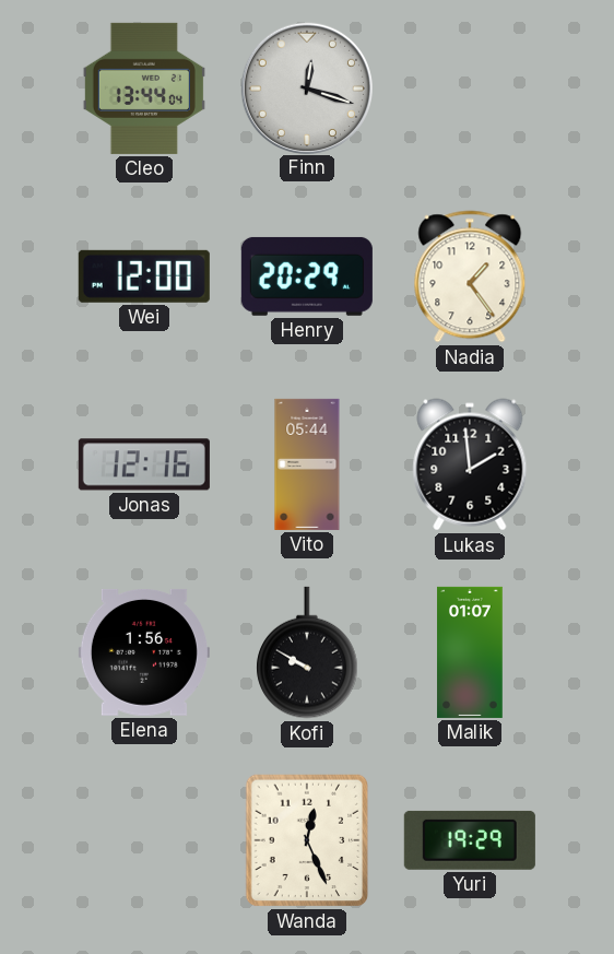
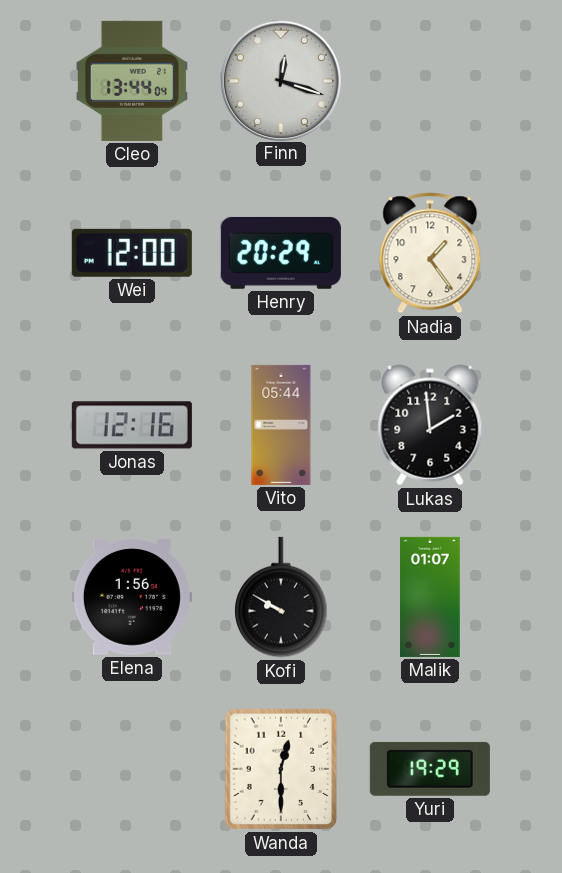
Wanda: 12:26 -> 12:30
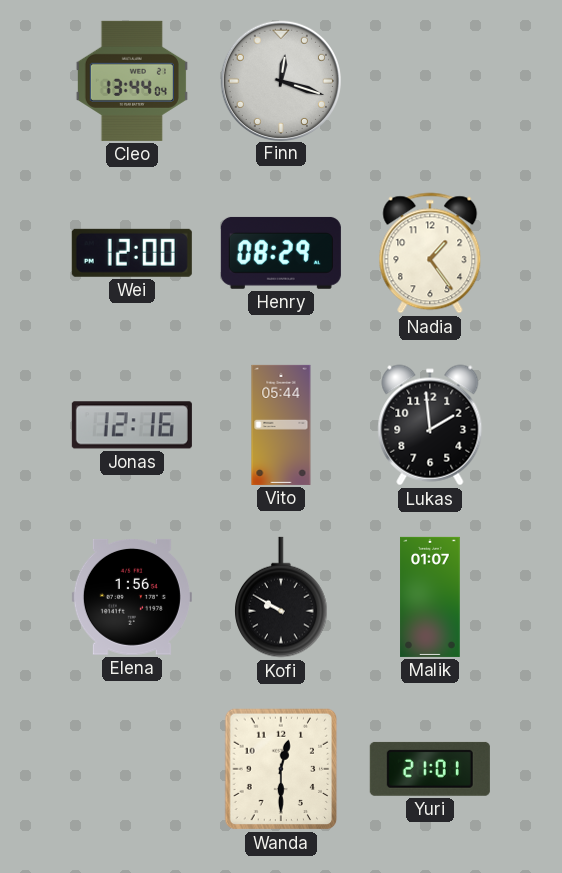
Henry: 20:29 -> 08:29
Yuri: 19:29 -> 21:01
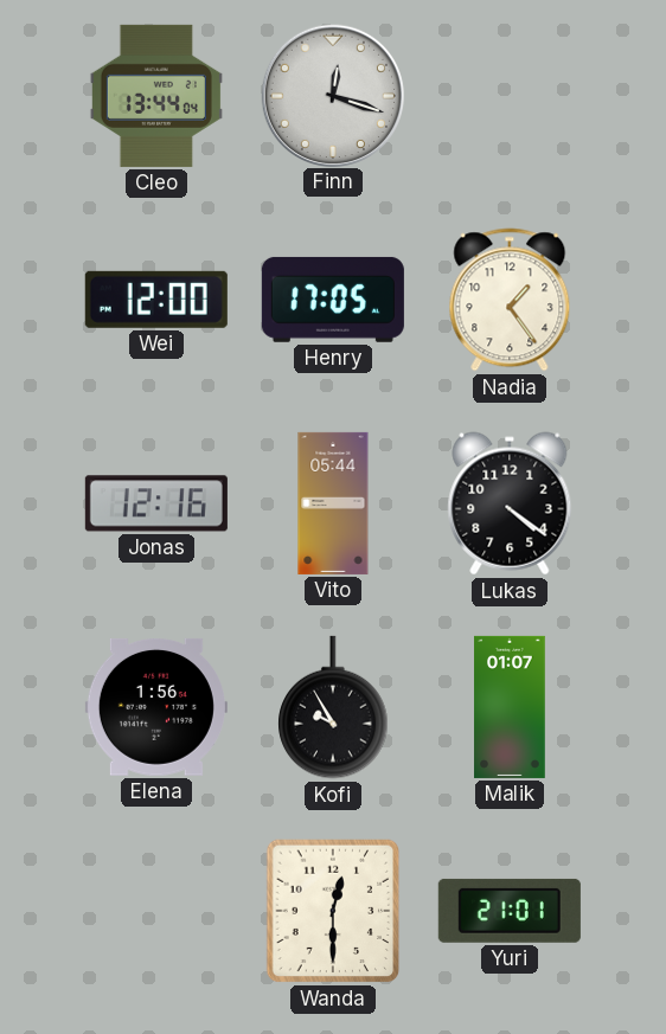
Henry: 08:29 -> 17:05
Lukas: 1:59 -> 4:21
Kofi: 9:50 -> 9:55
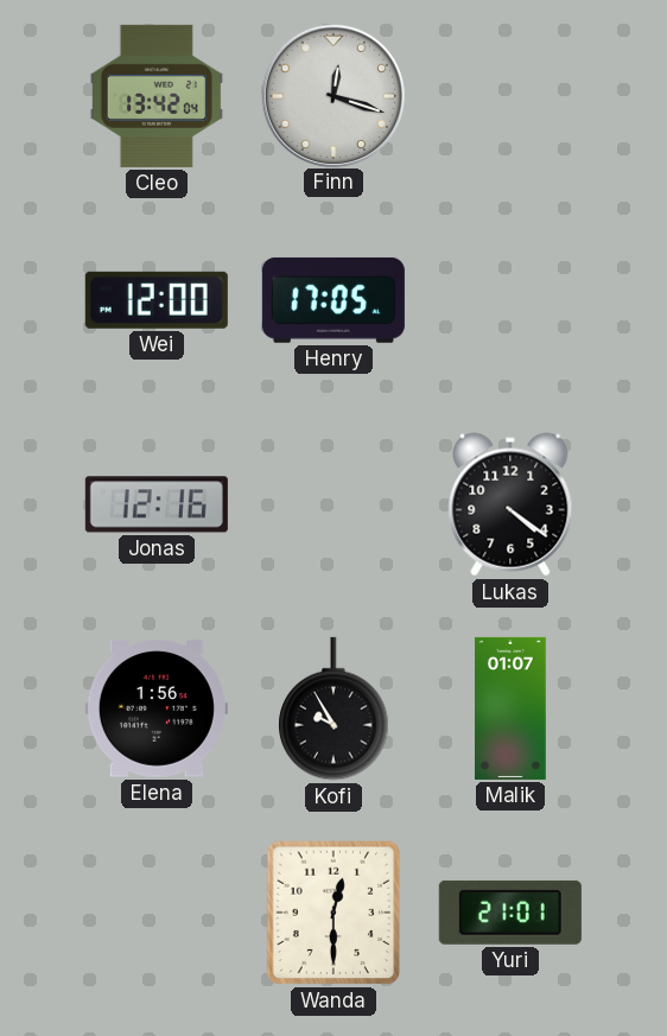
Cleo: 13:44 -> 13:42
Nadia: 1:24 -> none
Vito: 05:44 -> none
